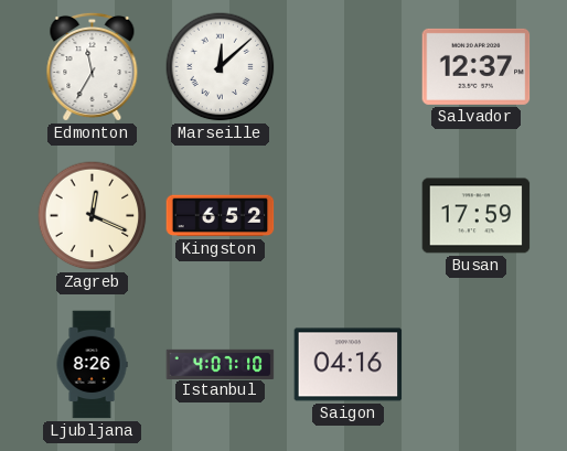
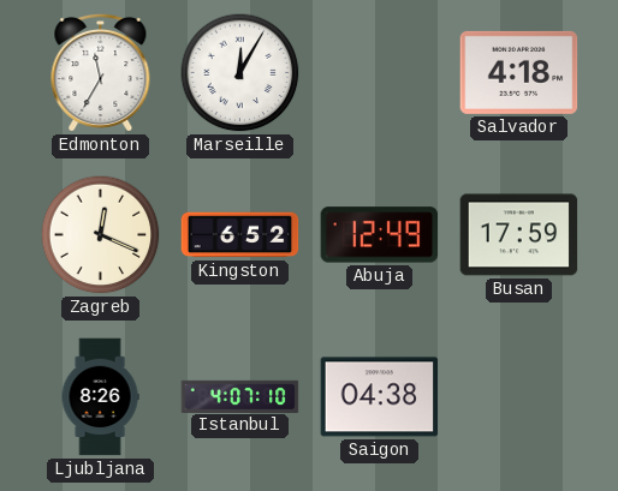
Marseille: 12:08 -> 12:05
Salvador: 12:37 -> 4:18
Abuja: none -> 12:49
Saigon: 04:16 -> 04:38
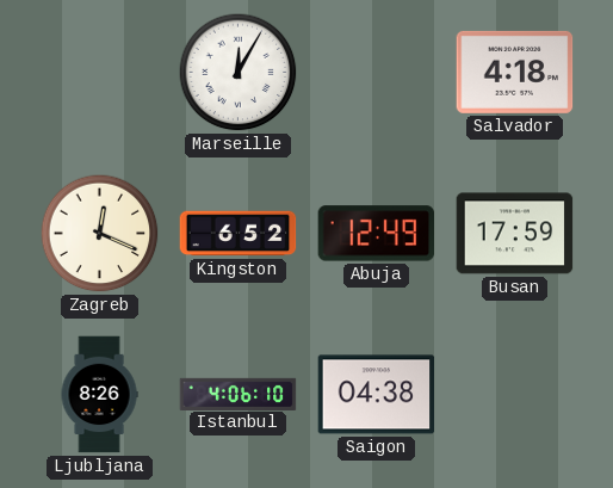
Edmonton: 11:35 -> none
Istanbul: 4:07 -> 4:06
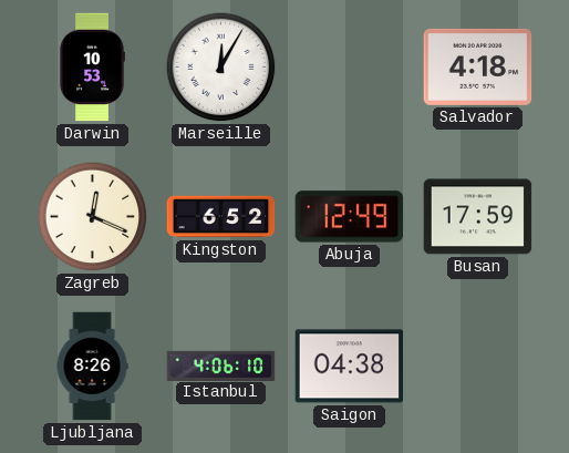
Darwin: none -> 10:53
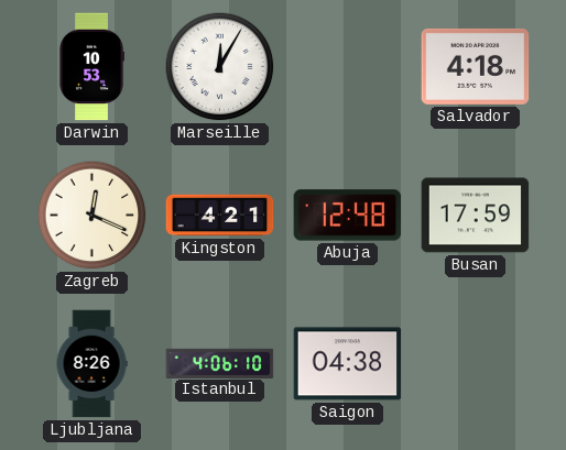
Kingston: 6:52 -> 4:21
Abuja: 12:49 -> 12:48
